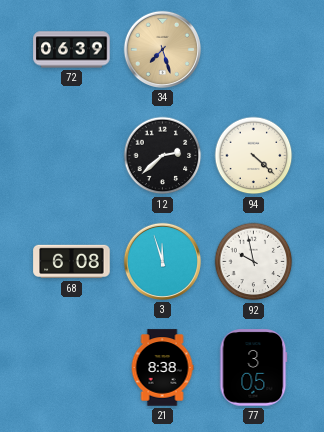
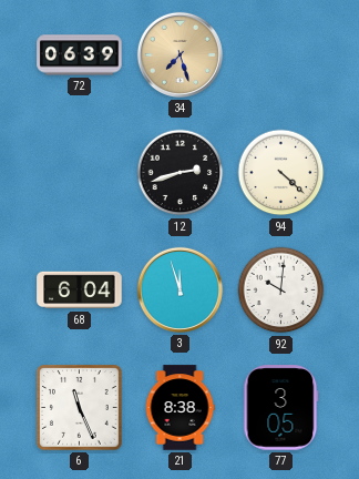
12: 2:38 -> 2:42
68: 6:08 -> 6:04
92: 9:58 -> 10:01
6: none -> 11:26
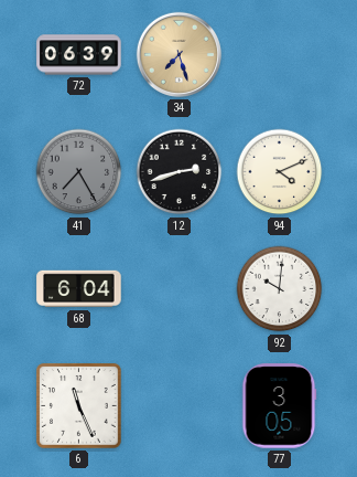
41: none -> 7:25
94: 4:22 -> 4:11
3: 11:57 -> none
21: 8:38 -> none
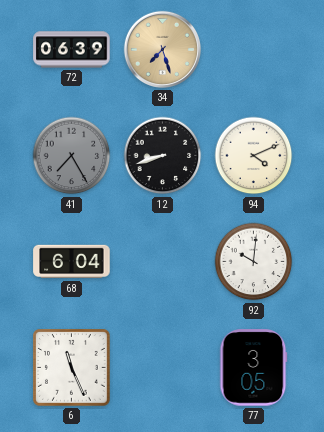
12: 2:42 -> 8:42
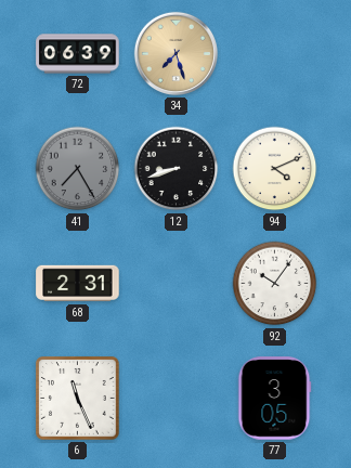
68: 6:04 -> 2:31
92: 10:01 -> 10:06
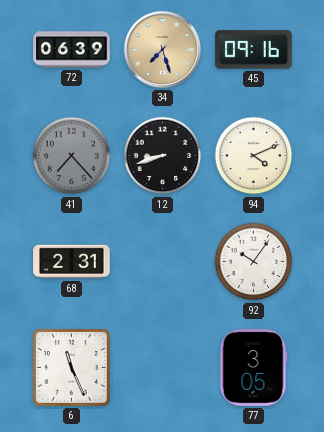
45: none -> 09:16
41: 7:25 -> 7:23
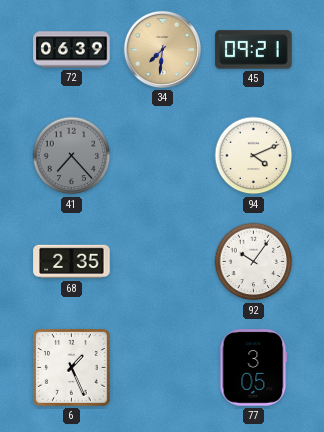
34: 7:27 -> 7:31
45: 09:16 -> 09:21
12: 8:42 -> none
68: 2:31 -> 2:35
6: 11:26 -> 1:26
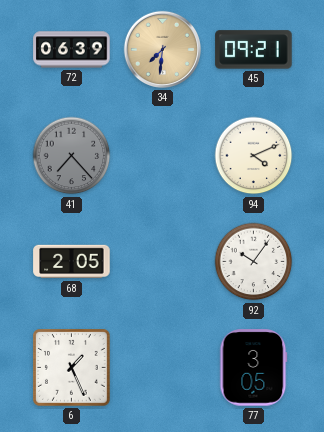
68: 2:35 -> 2:05
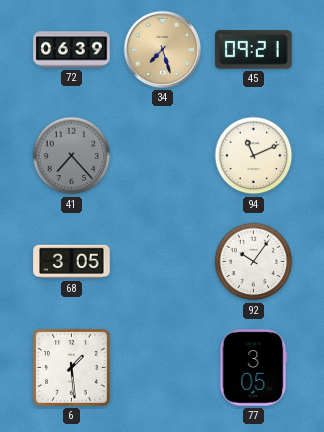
34: 7:31 -> 7:27
94: 4:11 -> 11:11
68: 2:05 -> 3:05
6: 1:26 -> 1:29
